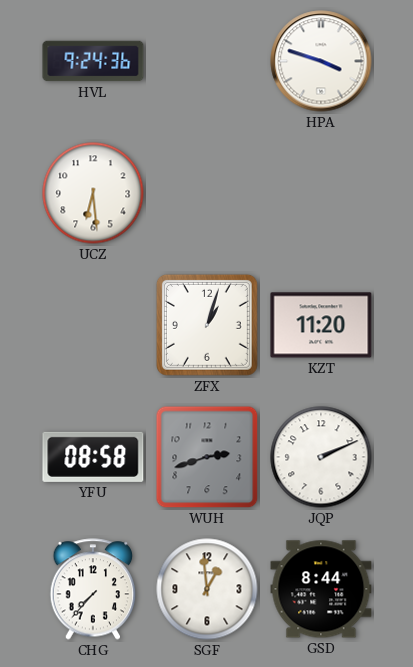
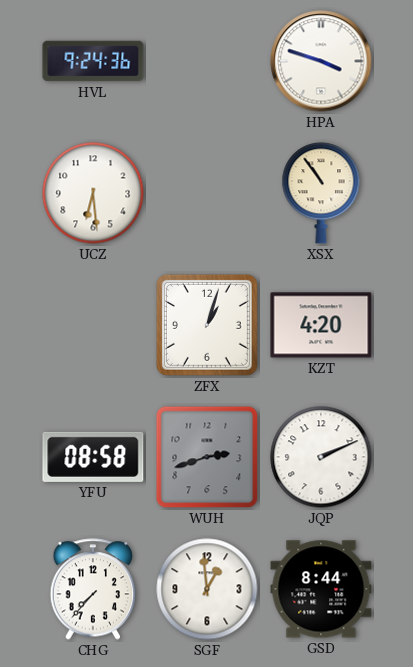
XSX: none -> 10:54
KZT: 11:20 -> 4:20
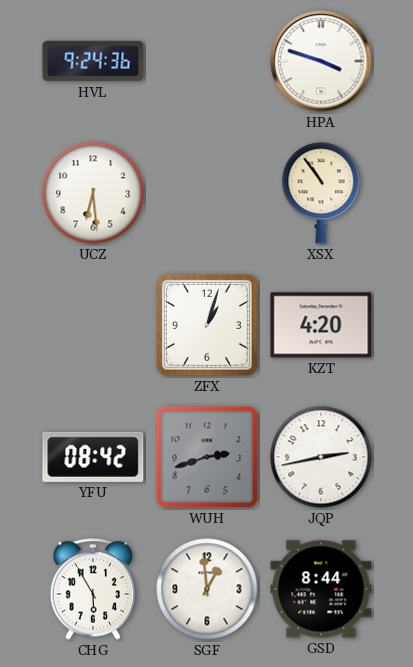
YFU: 08:58 -> 08:42
JQP: 2:11 -> 2:43
CHG: 7:37 -> 5:55
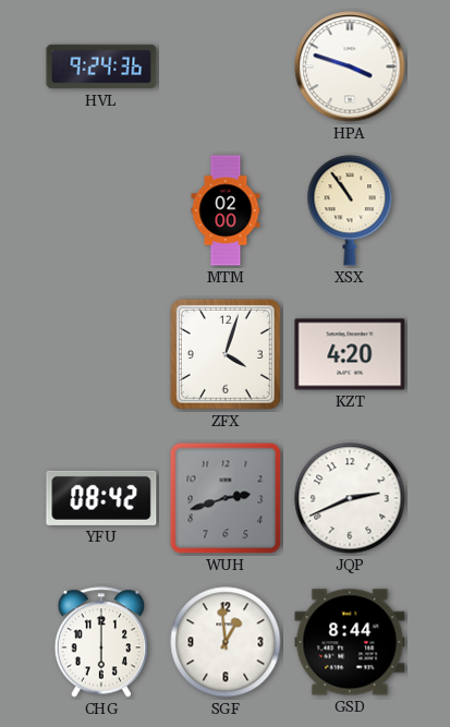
UCZ: 6:29 -> none
MTM: none -> 02:00
ZFX: 1:03 -> 4:03
JQP: 2:43 -> 2:41
CHG: 5:55 -> 6:00
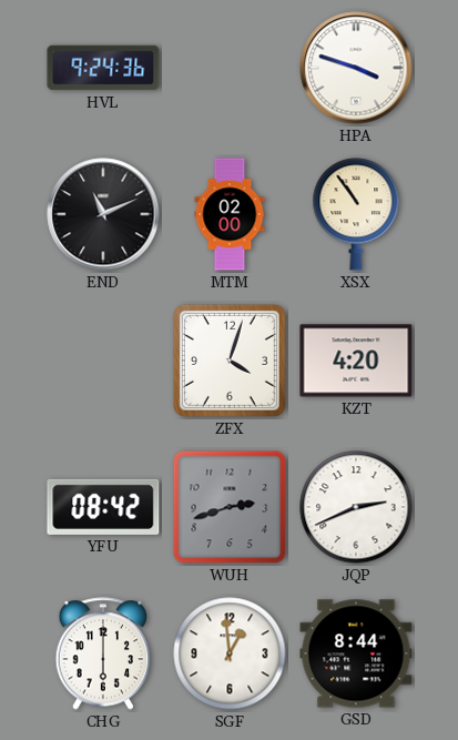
END: none -> 11:11
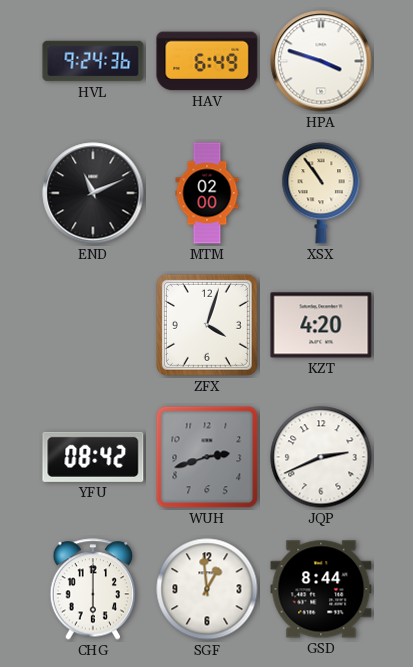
HAV: none -> 6:49
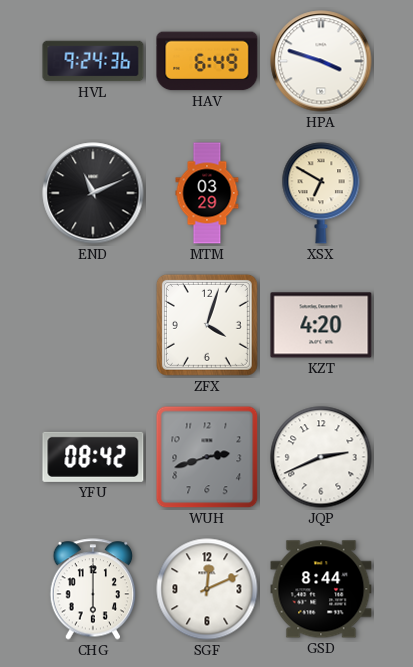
MTM: 02:00 -> 03:29
XSX: 10:54 -> 6:50
SGF: 12:59 -> 12:11
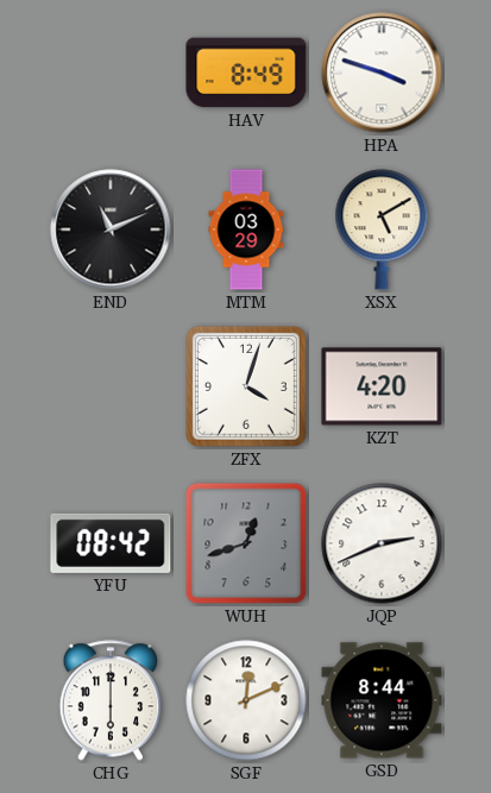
HVL: 9:24 -> none
HAV: 6:49 -> 8:49
XSX: 6:50 -> 5:10
WUH: 2:42 -> 12:42
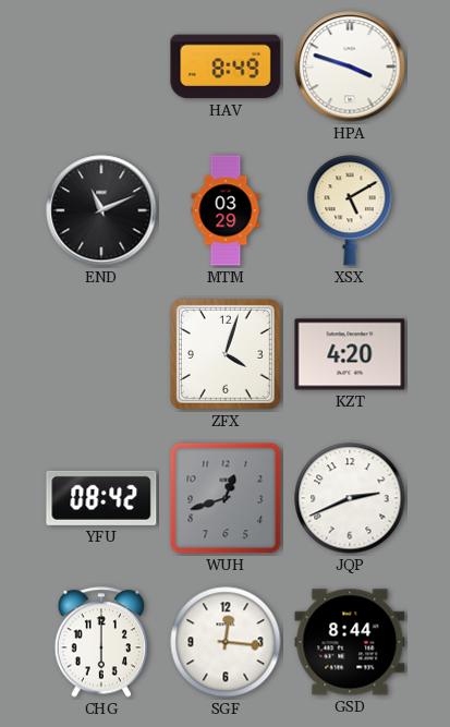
SGF: 12:11 -> 12:16
